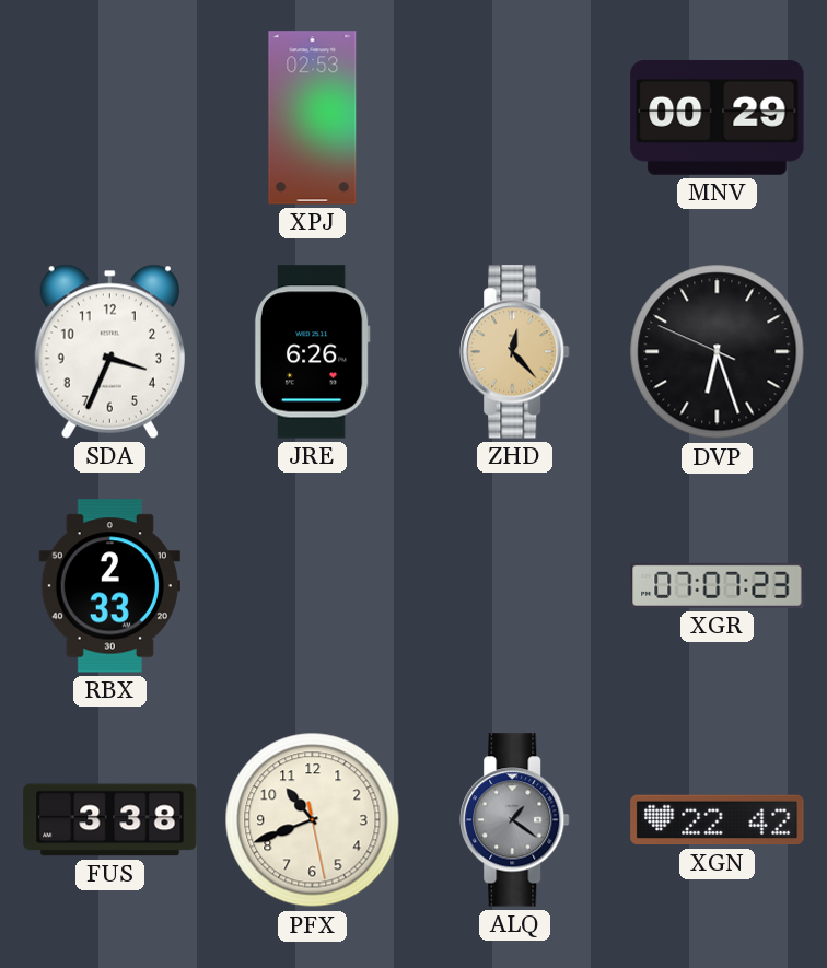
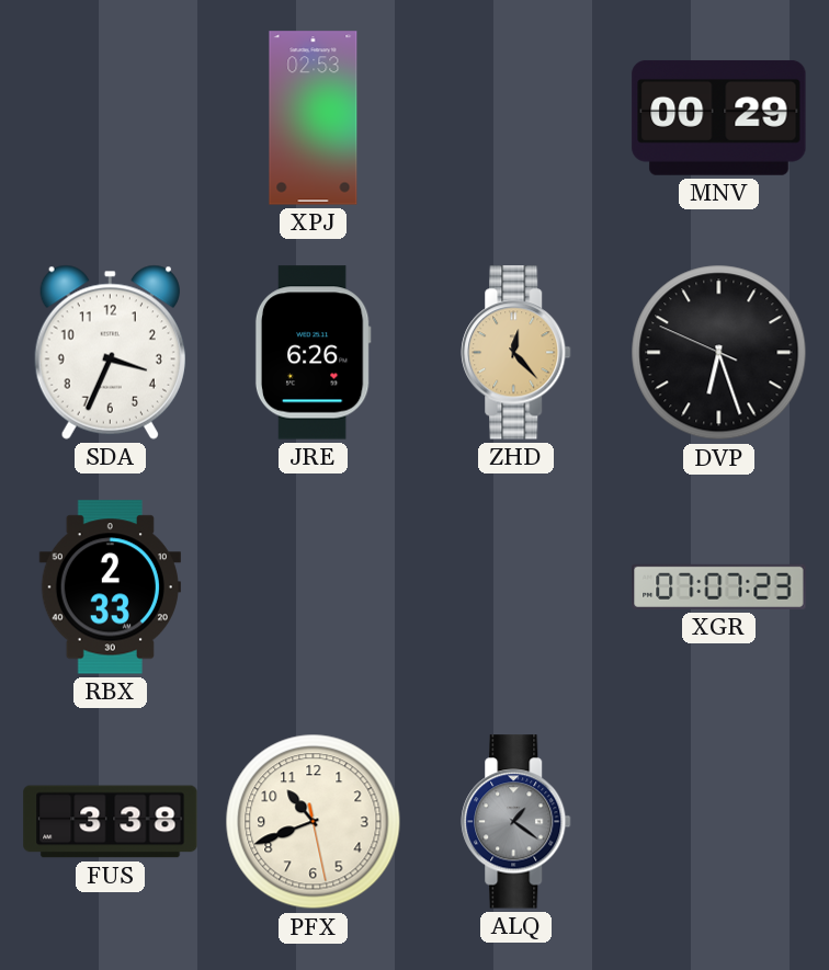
XGN: 22:42 -> none
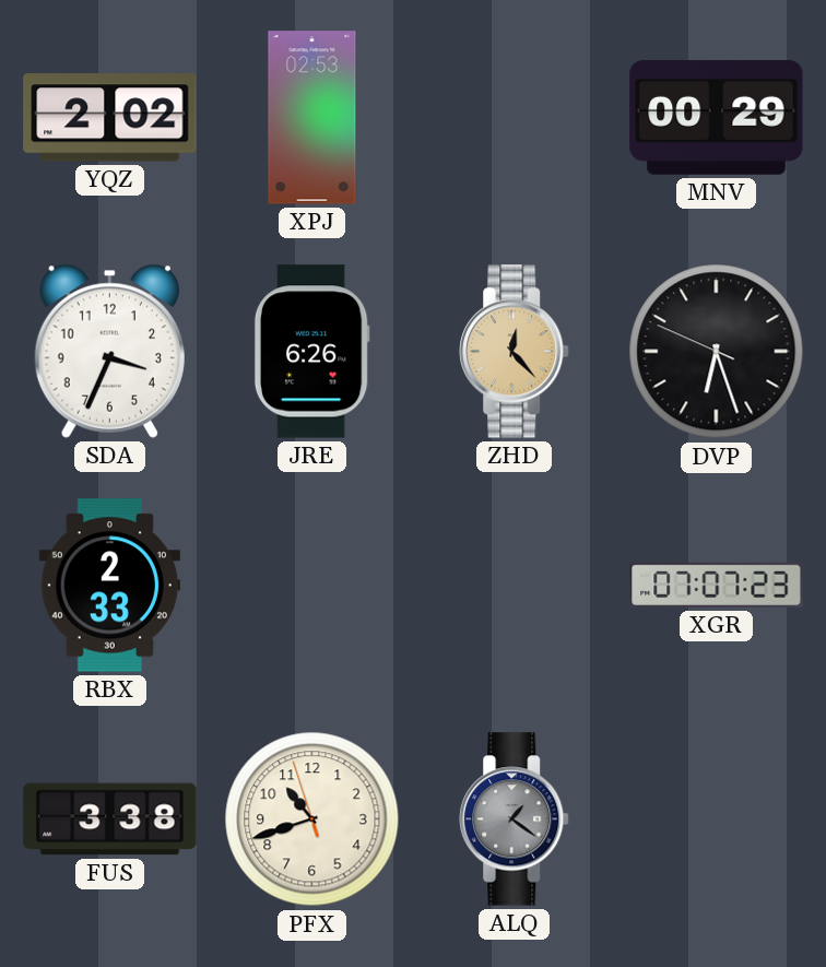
YQZ: none -> 2:02
PFX: 10:41:28 -> 10:41:57
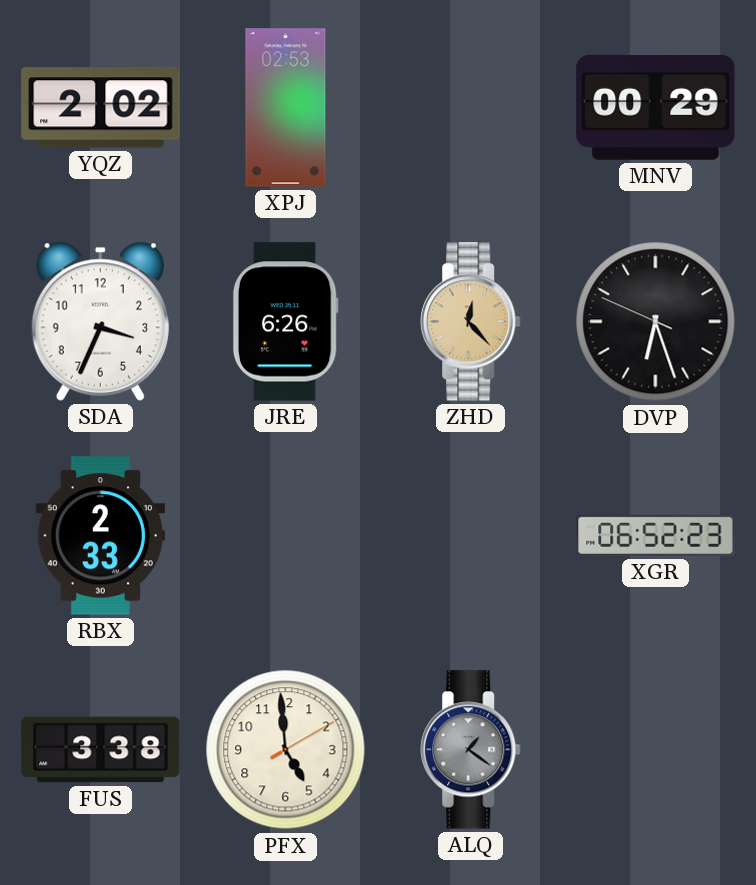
XGR: 07:07 -> 06:52
PFX: 10:41 -> 4:59
